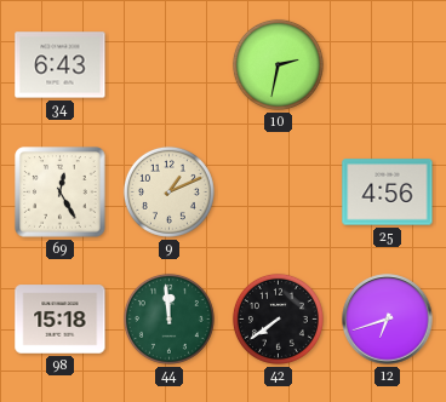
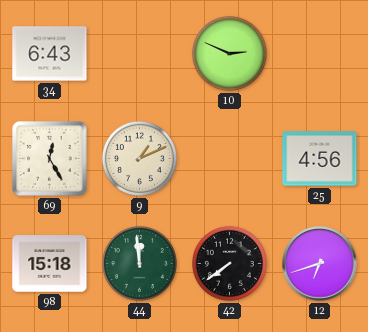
10: 2:32 -> 2:49
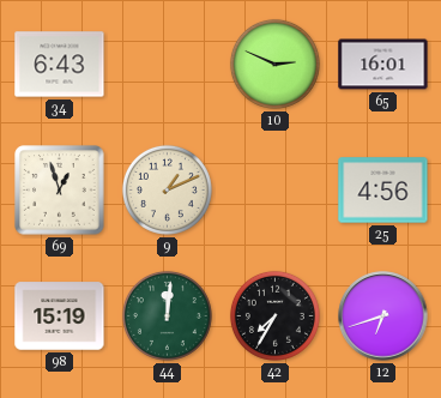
65: none -> 16:01
69: 12:25 -> 12:57
98: 15:18 -> 15:19
44: 11:59 -> 12:01
42: 7:39 -> 7:35
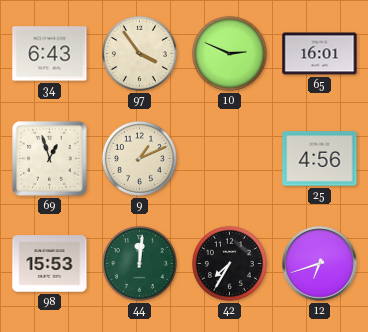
97: none -> 3:54
98: 15:19 -> 15:53
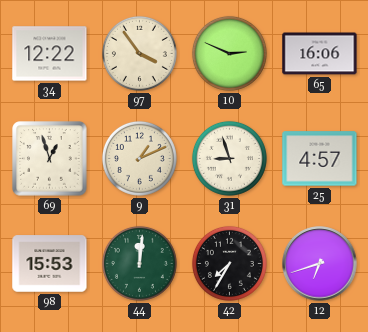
34: 6:43 -> 12:22
65: 16:01 -> 16:06
31: none -> 8:57
25: 4:56 -> 4:57
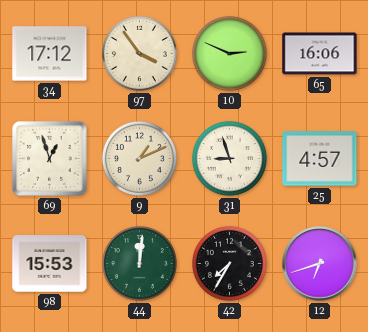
34: 12:22 -> 17:12
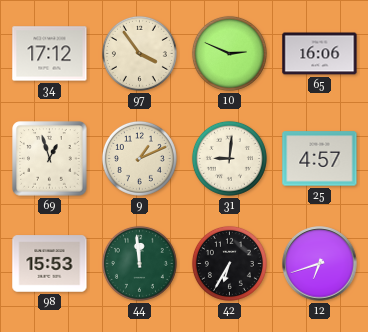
31: 8:57 -> 9:01
44: 12:01 -> 11:59
42: 7:35 -> 6:35
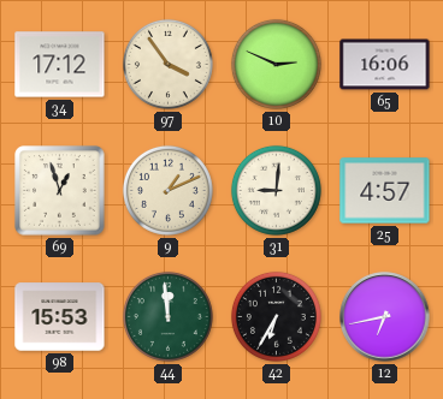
12: 6:42 -> 6:43
